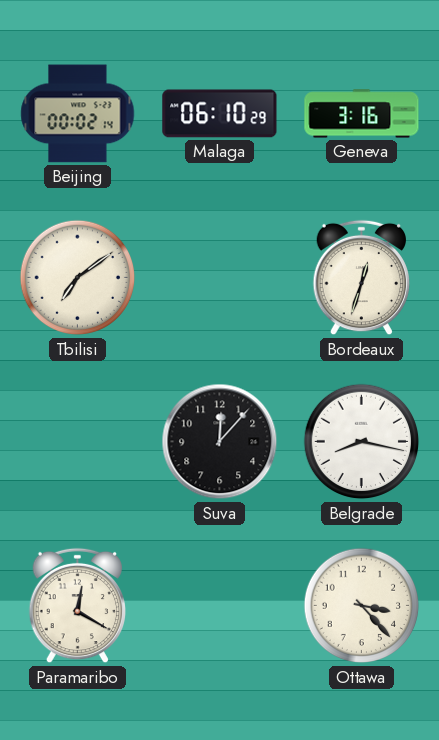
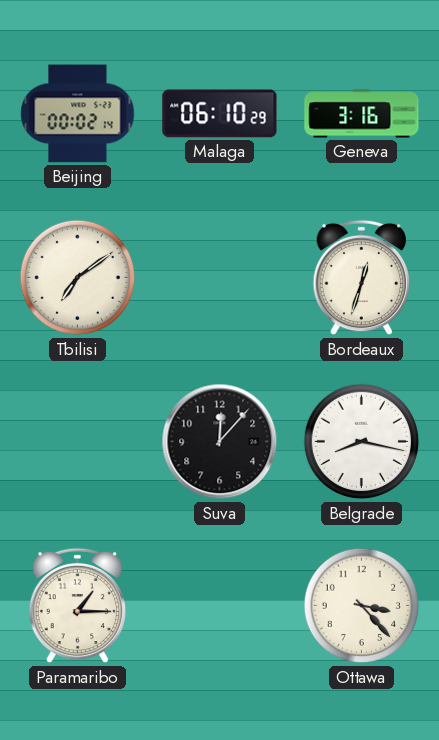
Paramaribo: 12:20 -> 1:15
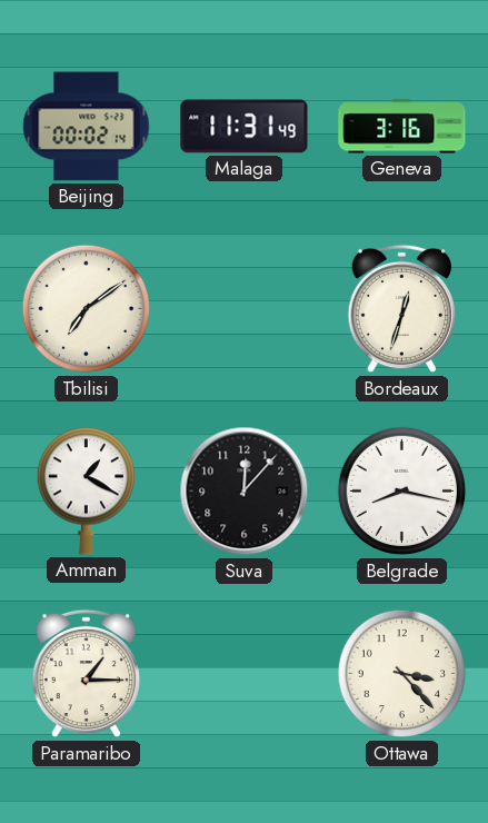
Malaga: 06:10 -> 11:31
Amman: none -> 1:20
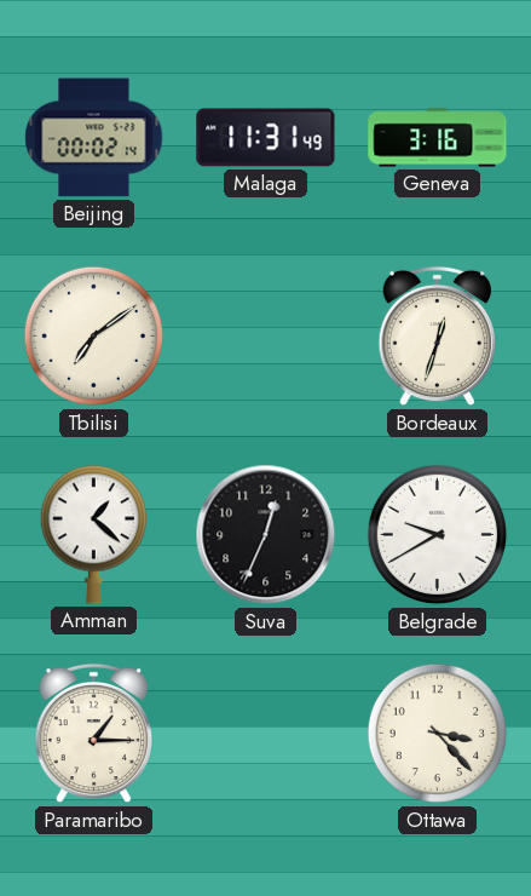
Amman: 1:20 -> 1:22
Suva: 12:07 -> 12:34
Belgrade: 8:17 -> 9:40
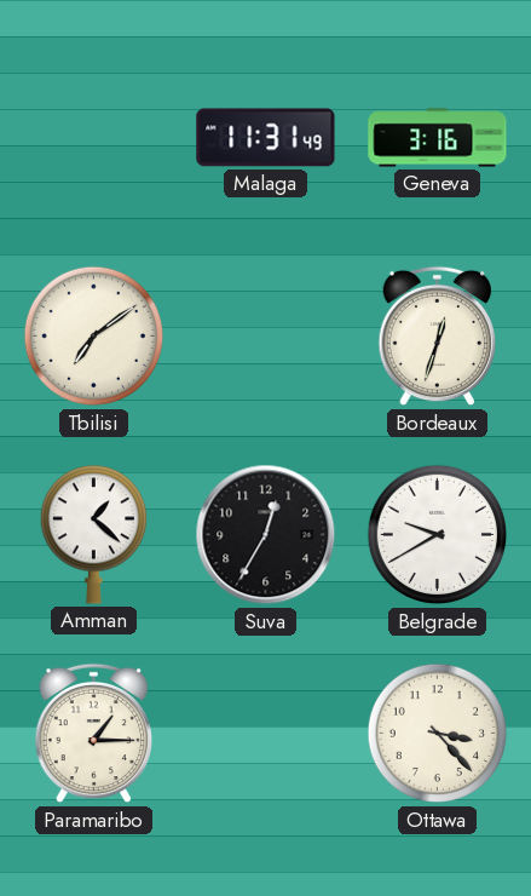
Beijing: 00:02 -> none
Suva: 12:34 -> 12:35
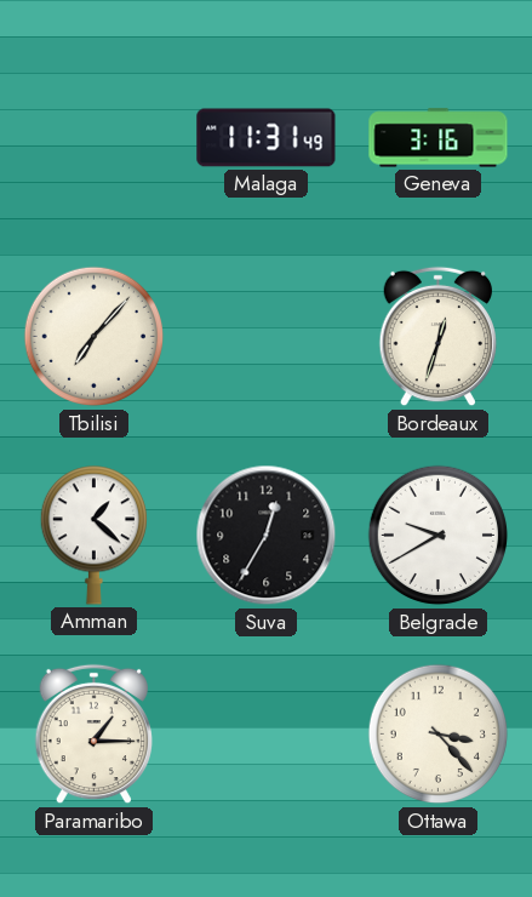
Tbilisi: 7:09 -> 7:07
